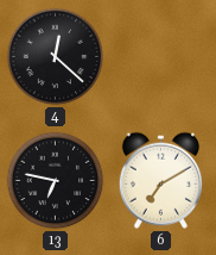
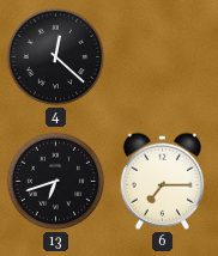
13: 6:47 -> 6:42
6: 7:10 -> 7:15
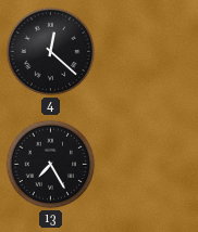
13: 6:42 -> 7:25
6: 7:15 -> none
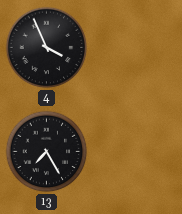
4: 12:22 -> 3:56
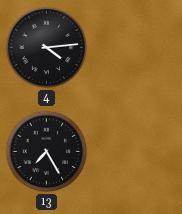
4: 3:56 -> 4:14
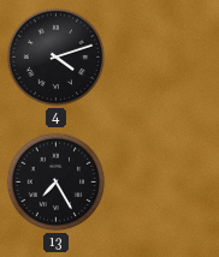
4: 4:14 -> 4:12
